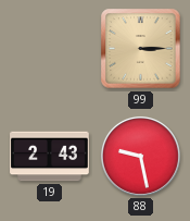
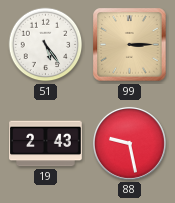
51: none -> 5:24
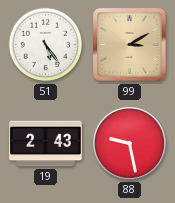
99: 3:15 -> 3:10
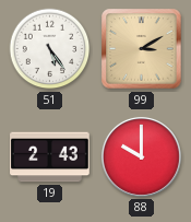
88: 9:28 -> 10:00
